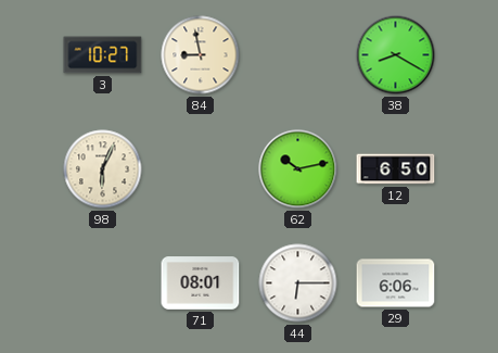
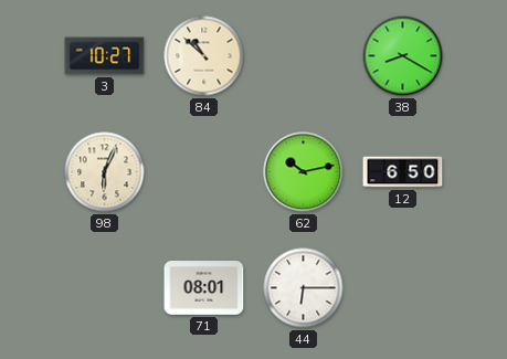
84: 8:58 -> 10:52
29: 6:06 -> none
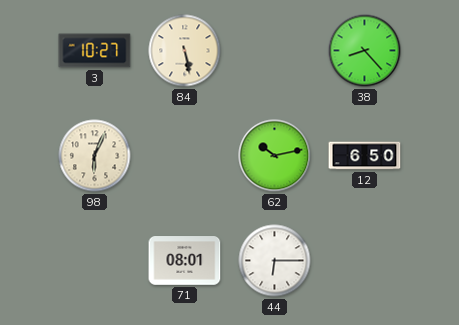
84: 10:52 -> 5:28
38: 8:20 -> 8:23
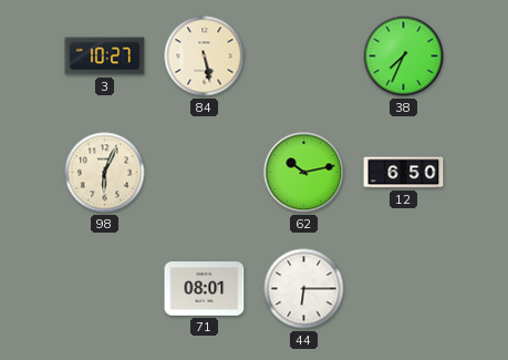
38: 8:23 -> 7:34
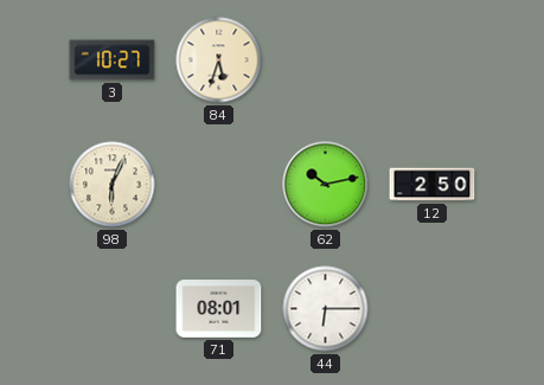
84: 5:28 -> 5:33
38: 7:34 -> none
12: 6:50 -> 2:50
